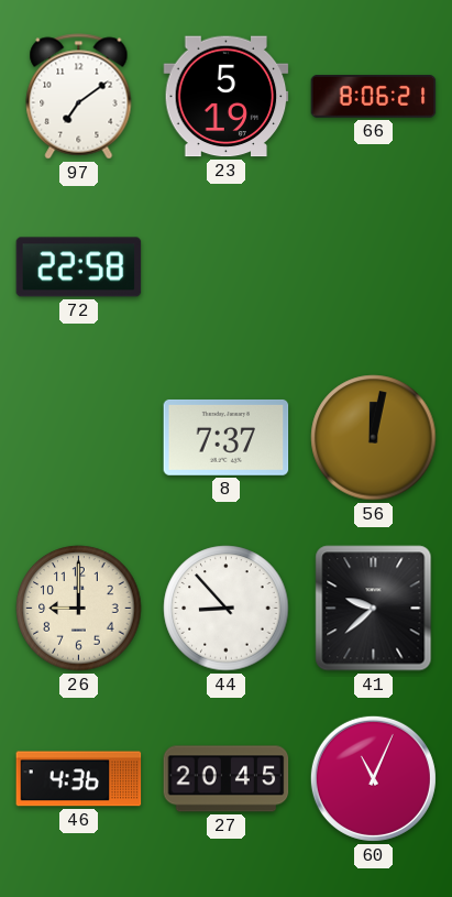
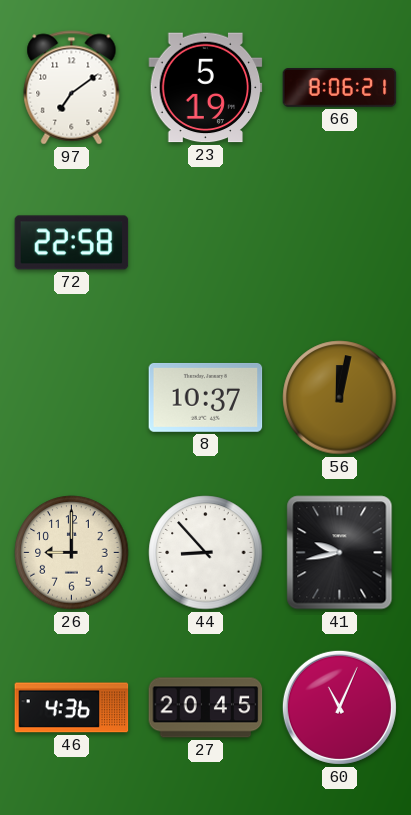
8: 7:37 -> 10:37
41: 9:38 -> 9:43
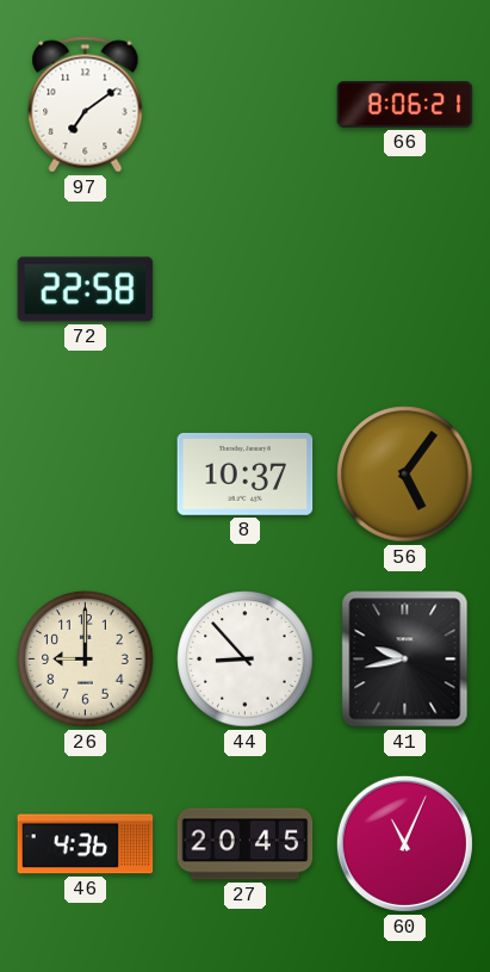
23: 5:19 -> none
56: 12:02 -> 5:06
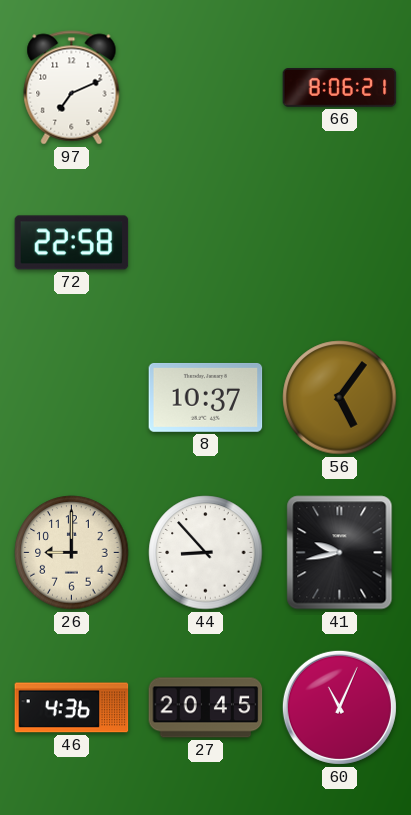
97: 7:09 -> 7:11
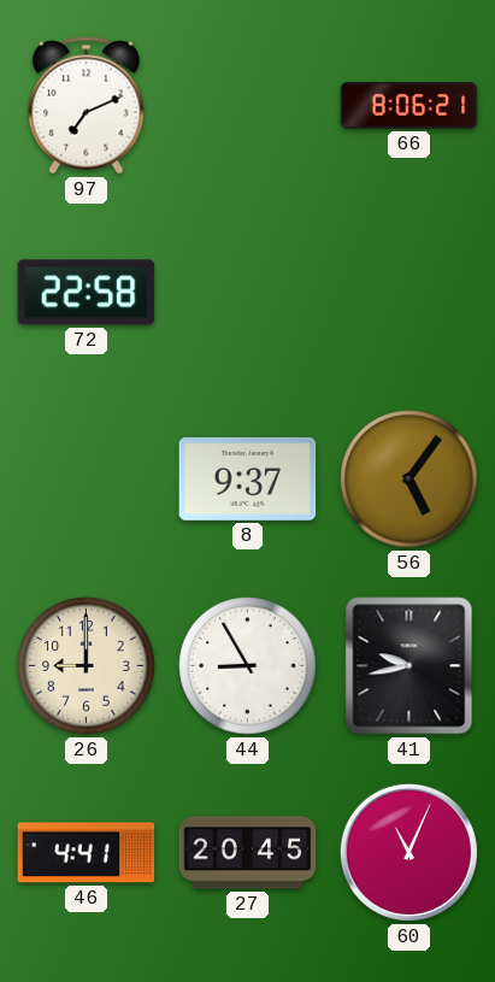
8: 10:37 -> 9:37
44: 8:53 -> 8:55
46: 4:36 -> 4:41
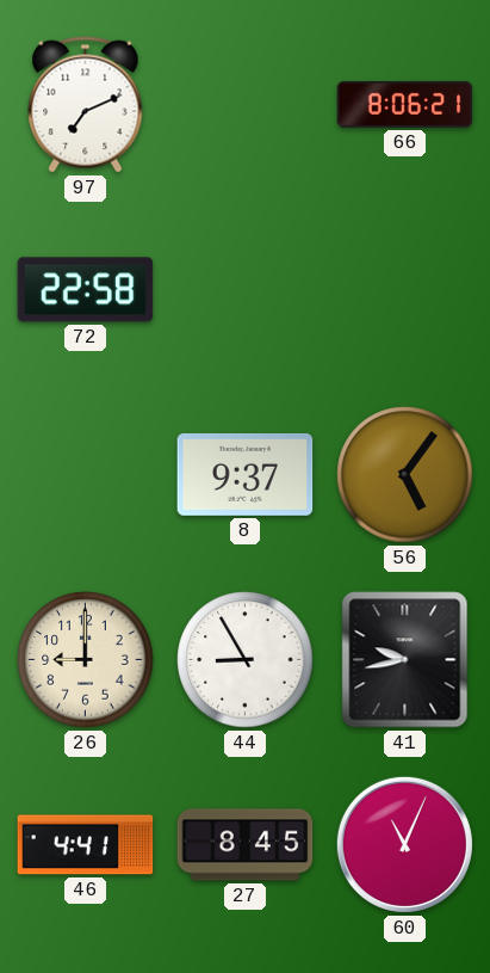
27: 20:45 -> 8:45
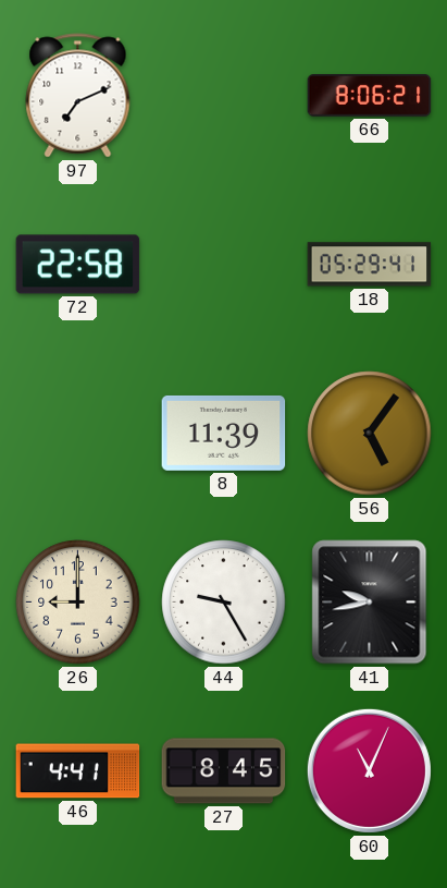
18: none -> 05:29
8: 9:37 -> 11:39
44: 8:55 -> 9:25
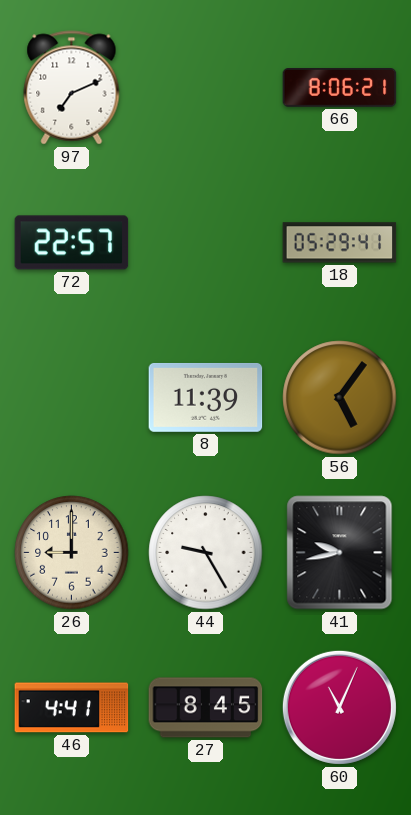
72: 22:58 -> 22:57
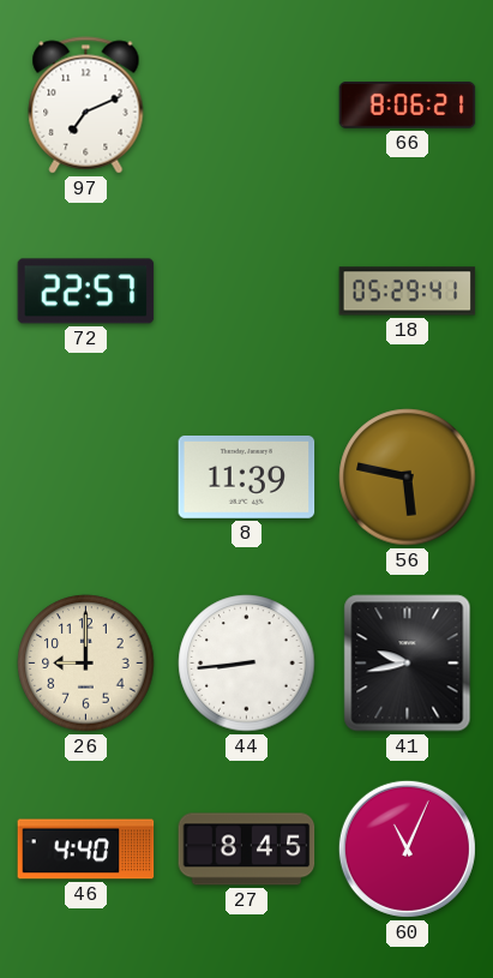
56: 5:06 -> 5:47
44: 9:25 -> 8:44
46: 4:41 -> 4:40
